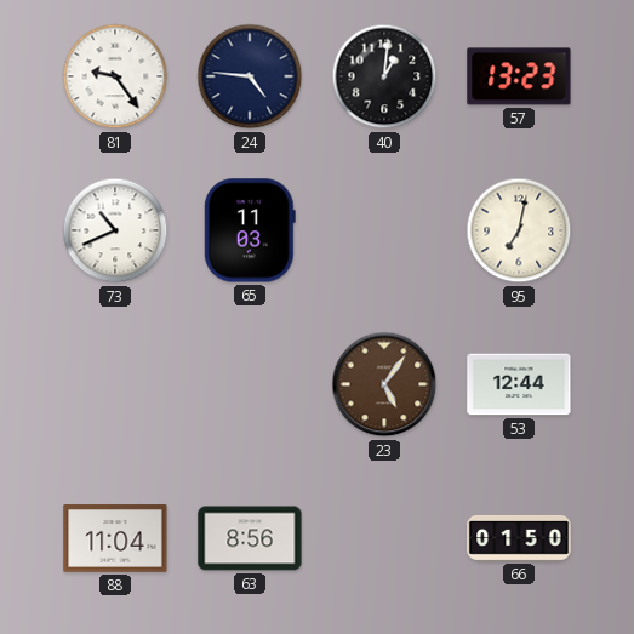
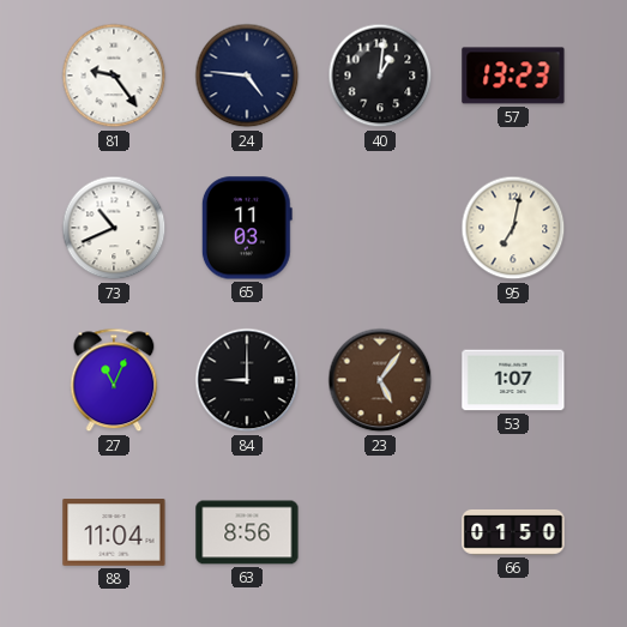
27: none -> 11:04
84: none -> 9:00
53: 12:44 -> 1:07
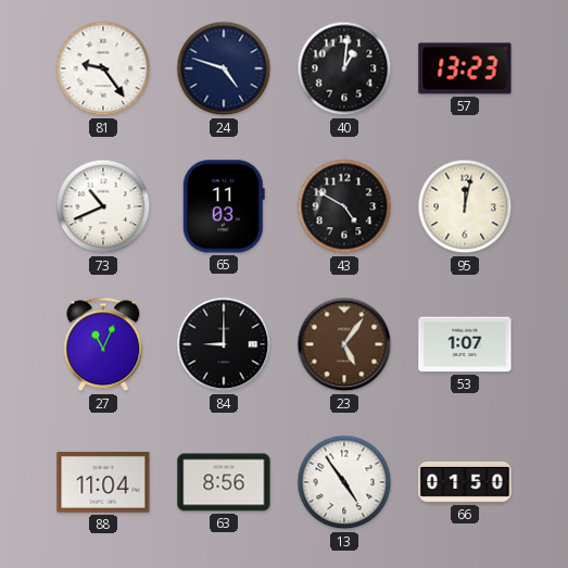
24: 4:46 -> 4:48
43: none -> 4:50
95: 7:02 -> 12:02
13: none -> 4:54
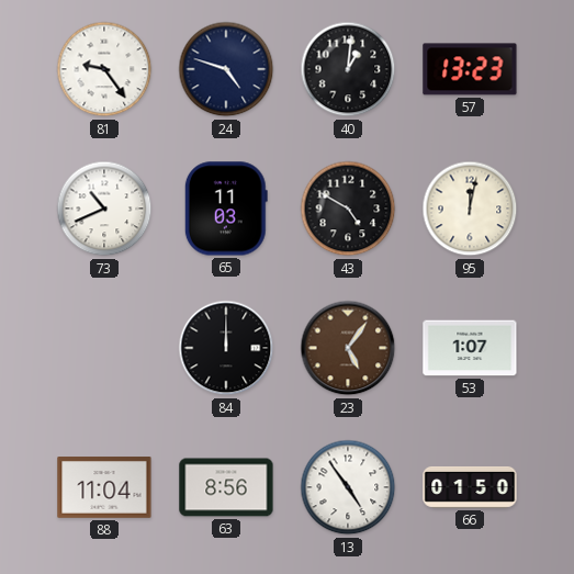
27: 11:04 -> none
84: 9:00 -> 12:00
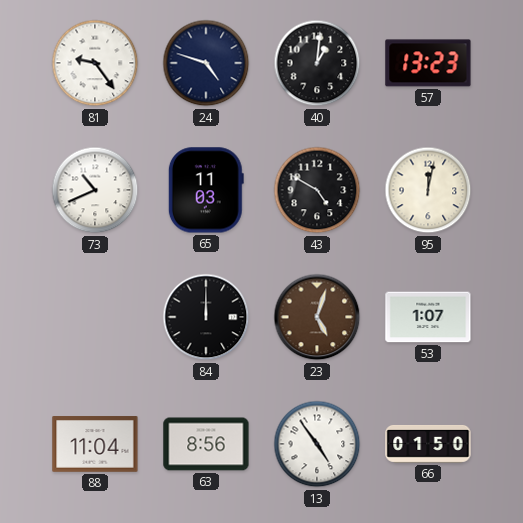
23: 5:06 -> 5:03
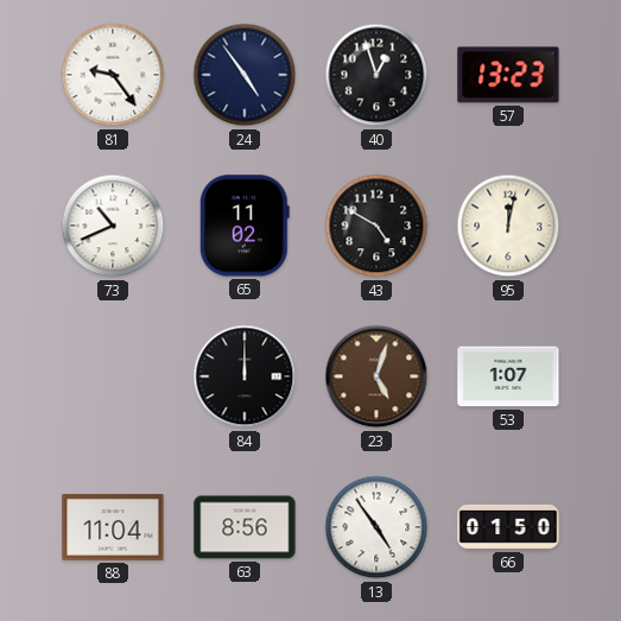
24: 4:48 -> 4:54
40: 1:01 -> 12:57
65: 11:03 -> 11:02
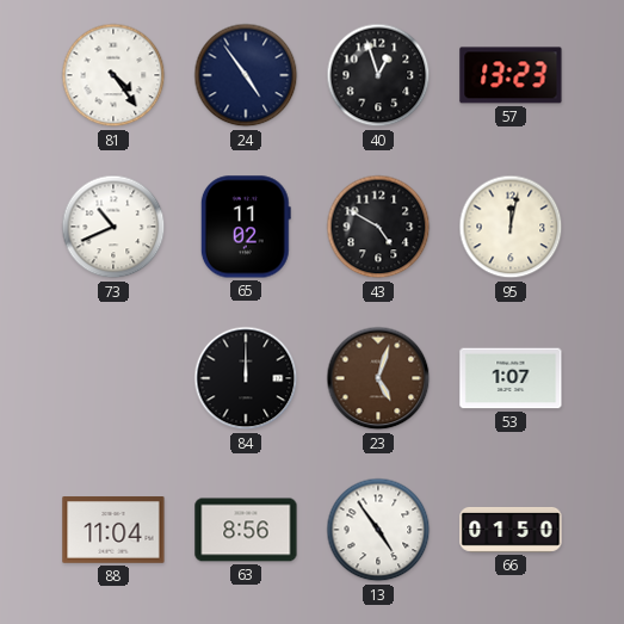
81: 9:24 -> 4:24
